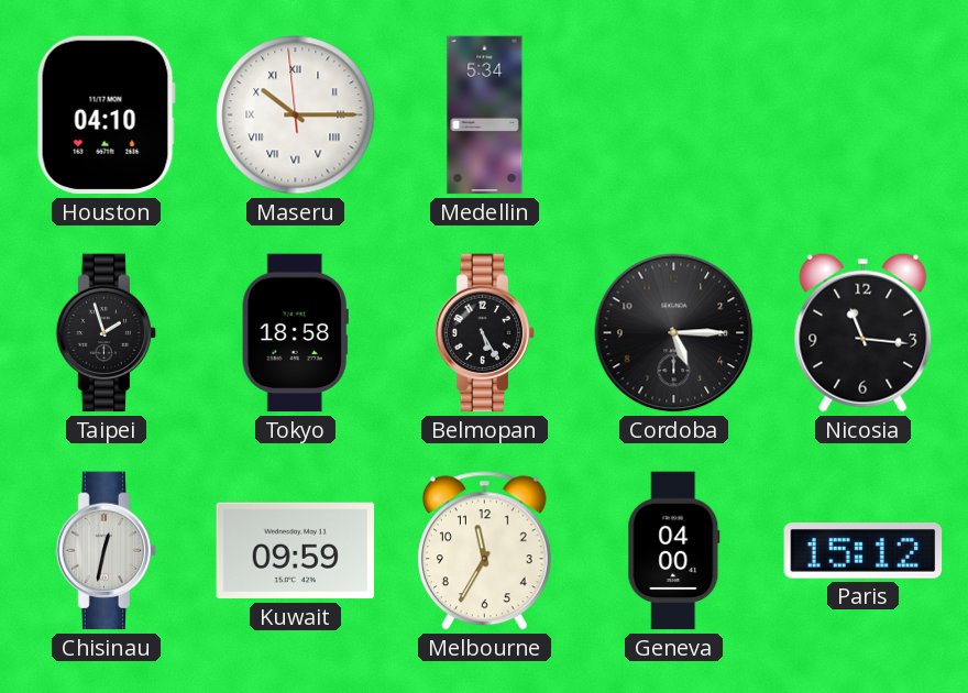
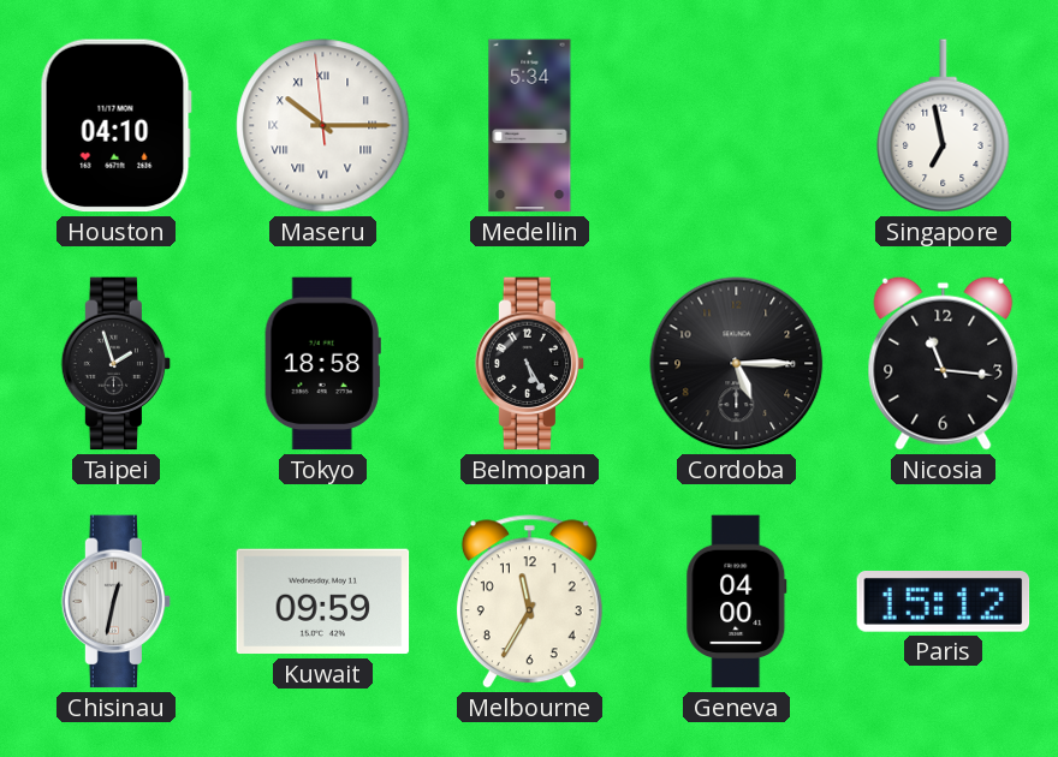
Singapore: none -> 6:58
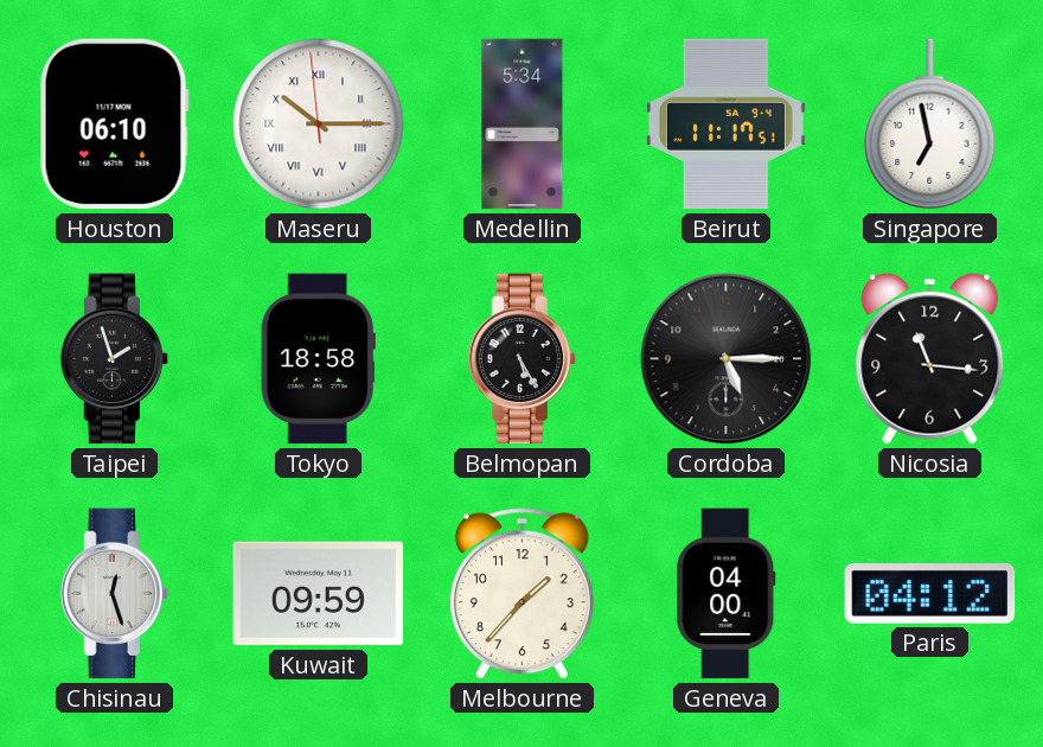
Houston: 04:10 -> 06:10
Beirut: none -> 11:17
Chisinau: 12:32 -> 12:27
Melbourne: 11:35 -> 1:37
Paris: 15:12 -> 04:12
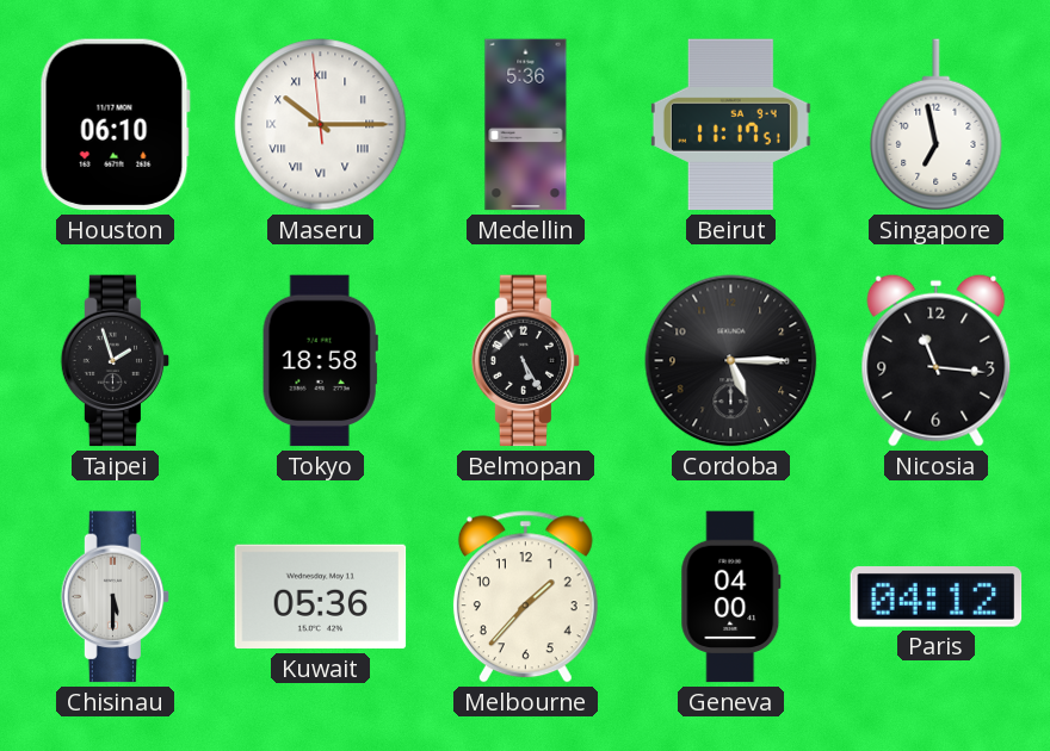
Medellin: 5:34 -> 5:36
Chisinau: 12:27 -> 5:30
Kuwait: 09:59 -> 05:36
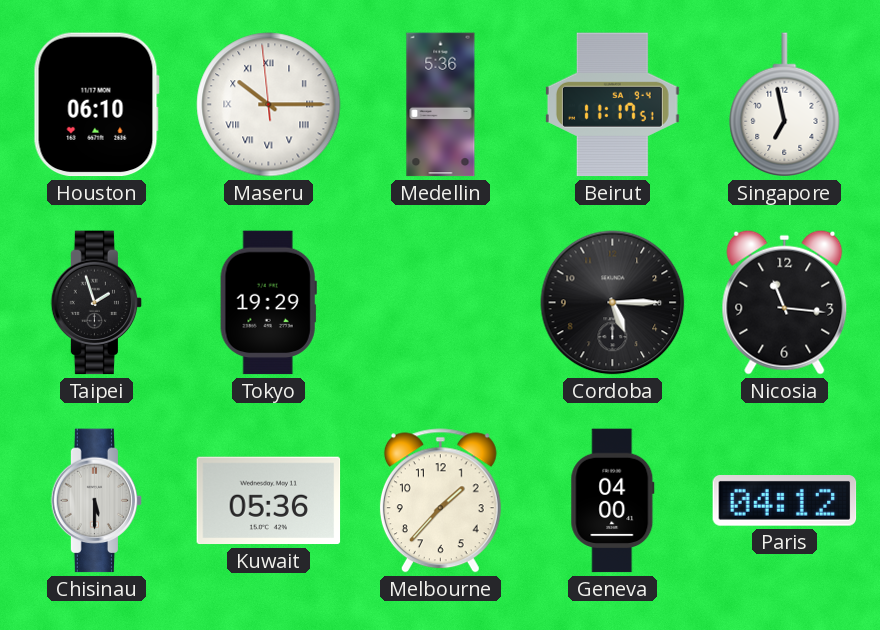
Tokyo: 18:58 -> 19:29
Belmopan: 5:25 -> none
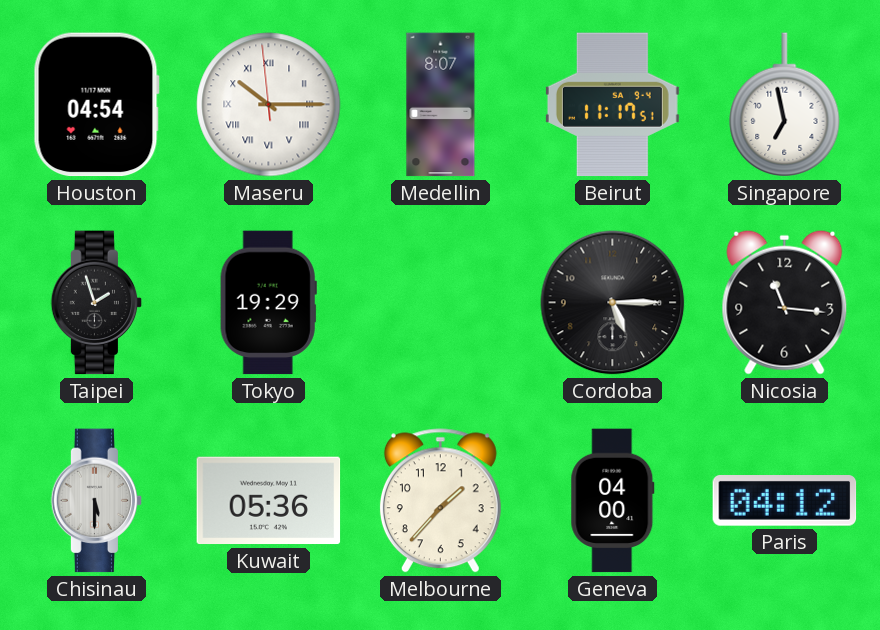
Houston: 06:10 -> 04:54
Medellin: 5:36 -> 8:07
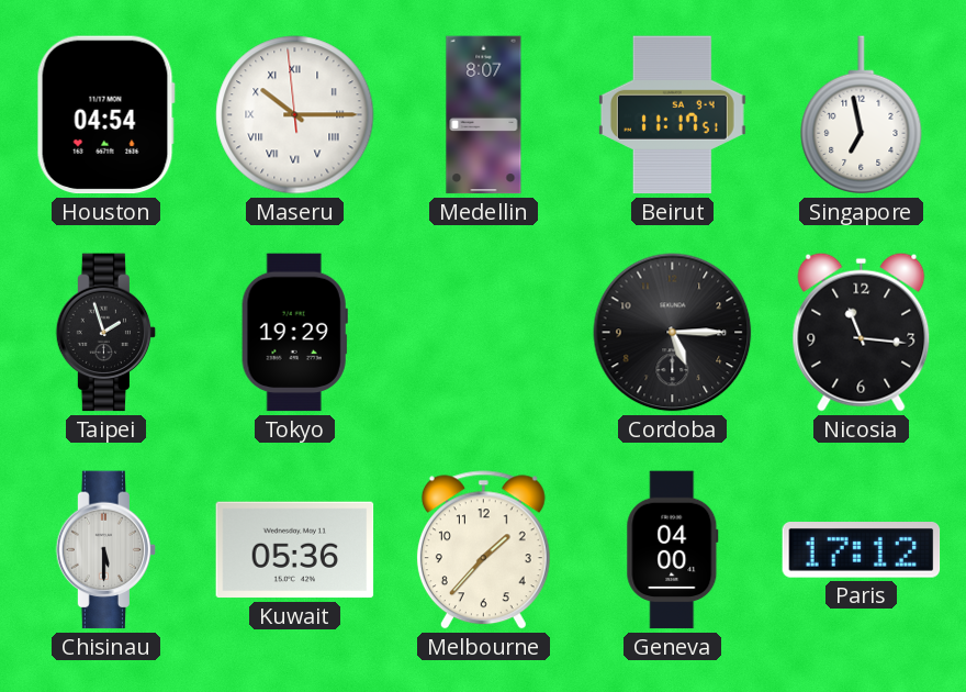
Paris: 04:12 -> 17:12
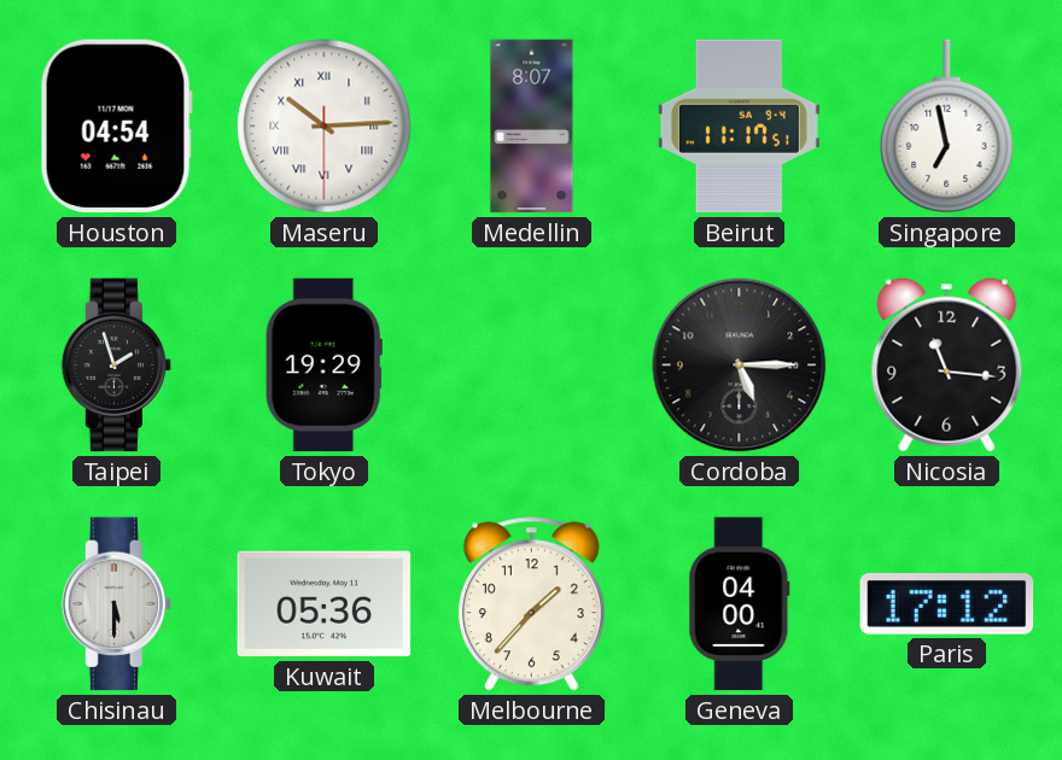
Maseru: 10:14:59 -> 10:14:30
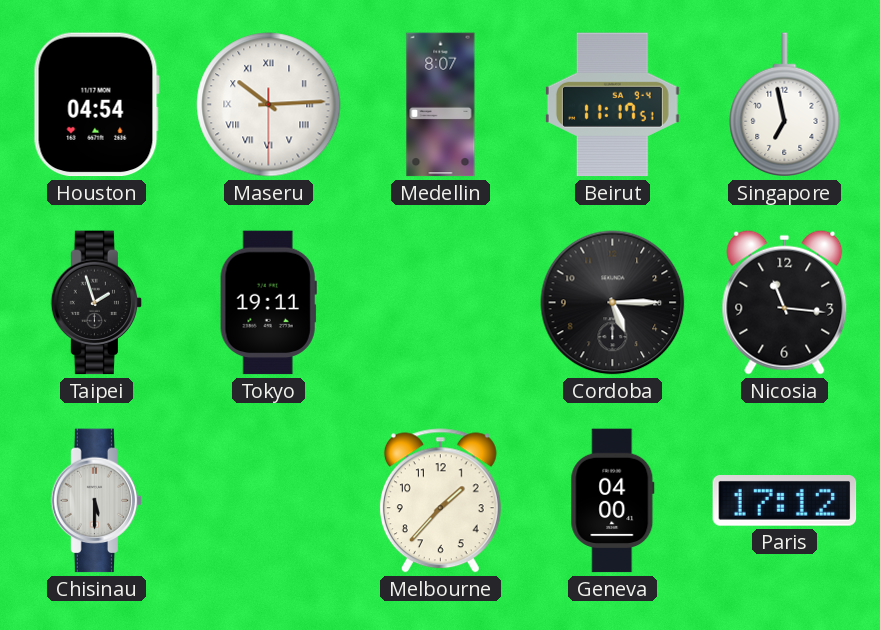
Tokyo: 19:29 -> 19:11
Kuwait: 05:36 -> none
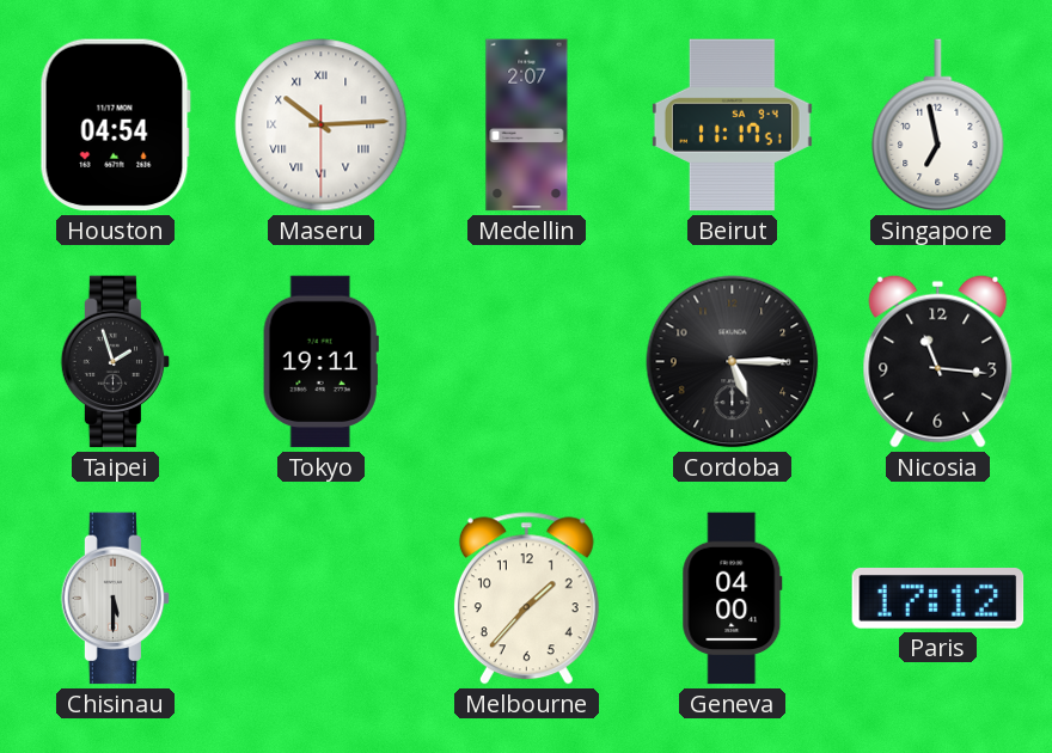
Medellin: 8:07 -> 2:07
